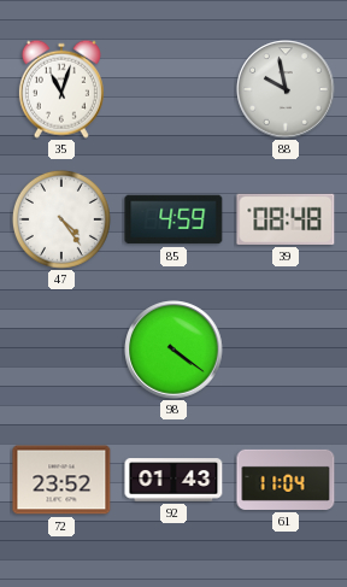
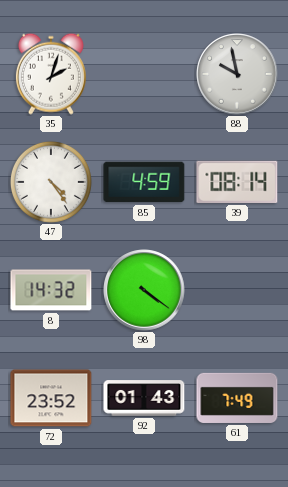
35: 11:03 -> 2:03
39: 08:48 -> 08:14
8: none -> 14:32
61: 11:04 -> 7:49
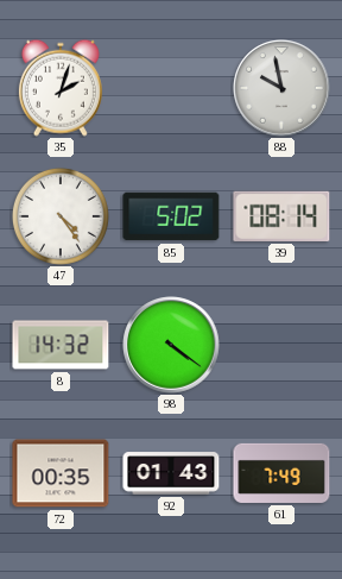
85: 4:59 -> 5:02
72: 23:52 -> 00:35
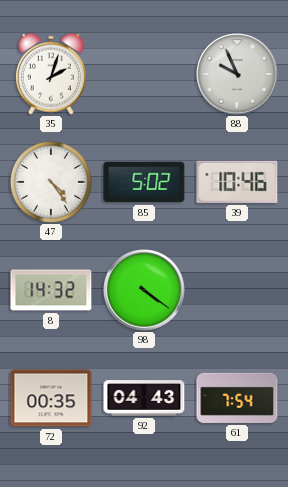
88: 9:58 -> 9:56
39: 08:14 -> 10:46
92: 01:43 -> 04:43
61: 7:49 -> 7:54
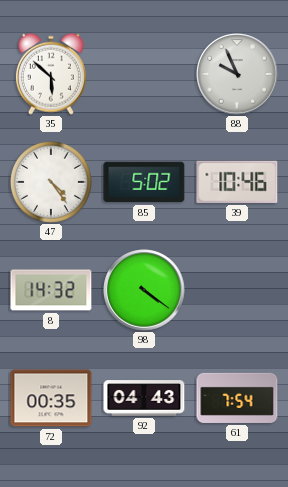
35: 2:03 -> 5:52
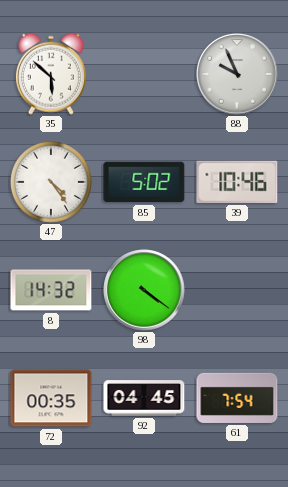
92: 04:43 -> 04:45
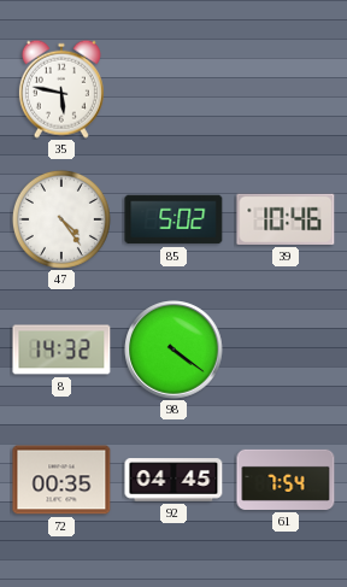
35: 5:52 -> 5:47
88: 9:56 -> none
